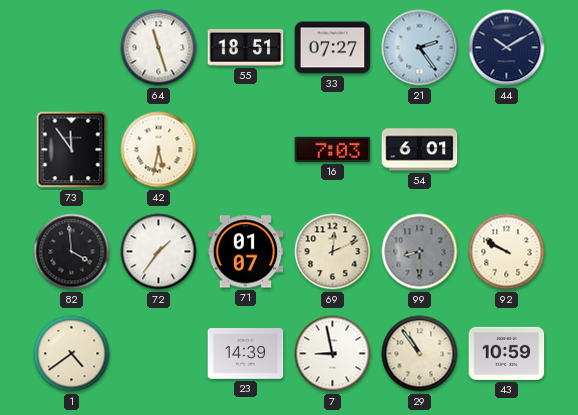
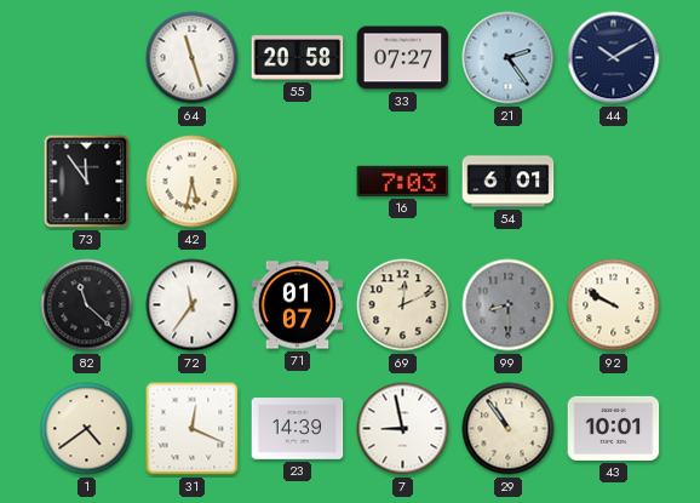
55: 18:51 -> 20:58
82: 3:59 -> 11:22
72: 1:36 -> 11:36
31: none -> 12:19
43: 10:59 -> 10:01
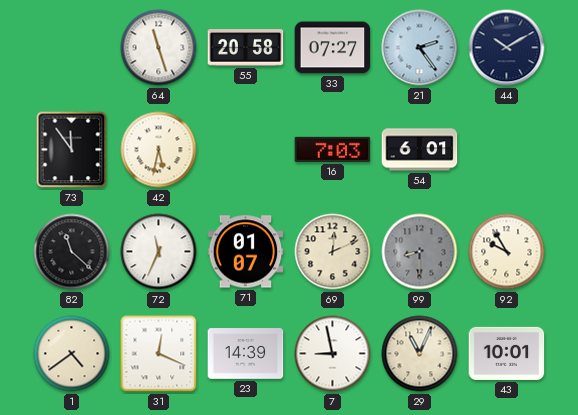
72: 11:36 -> 11:34
92: 9:50 -> 9:55
29: 10:54 -> 11:04
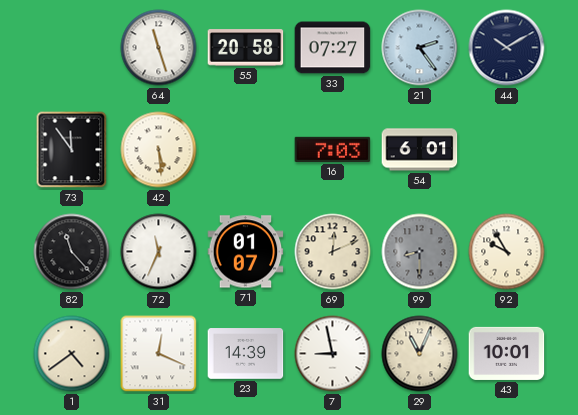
42: 5:32 -> 5:29
82: 11:22 -> 11:23
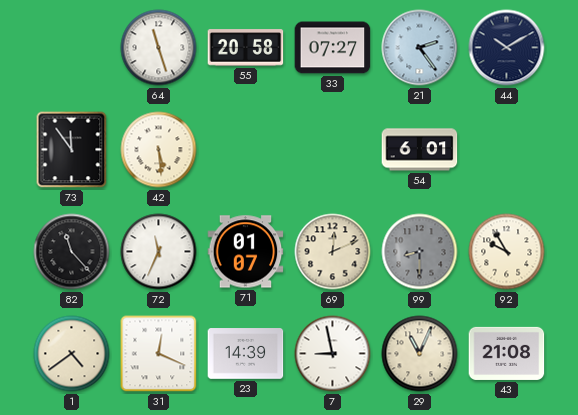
16: 7:03 -> none
43: 10:01 -> 21:08
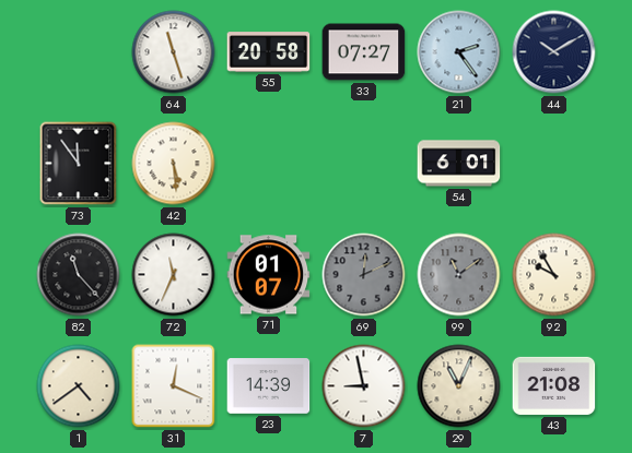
69 dial: cream -> grey
99: 8:30 -> 11:09
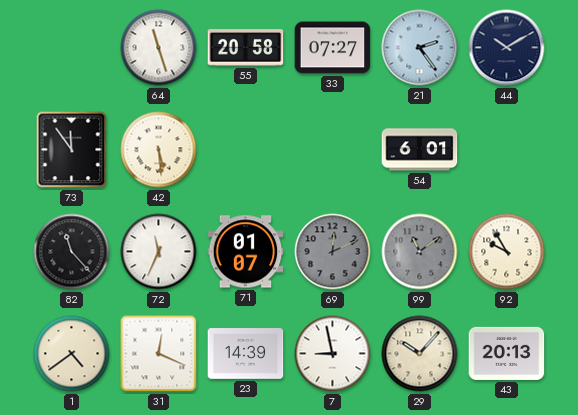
29: 11:04 -> 10:07
43: 21:08 -> 20:13
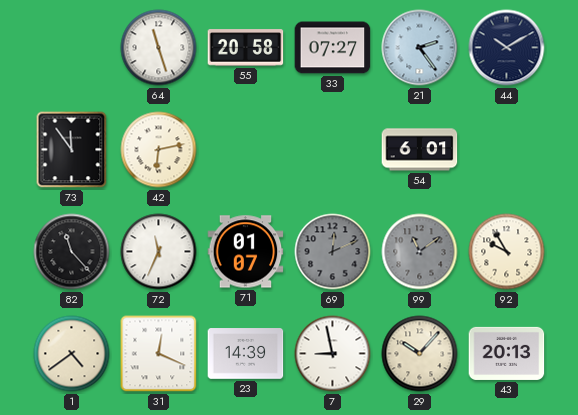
42: 5:29 -> 6:13
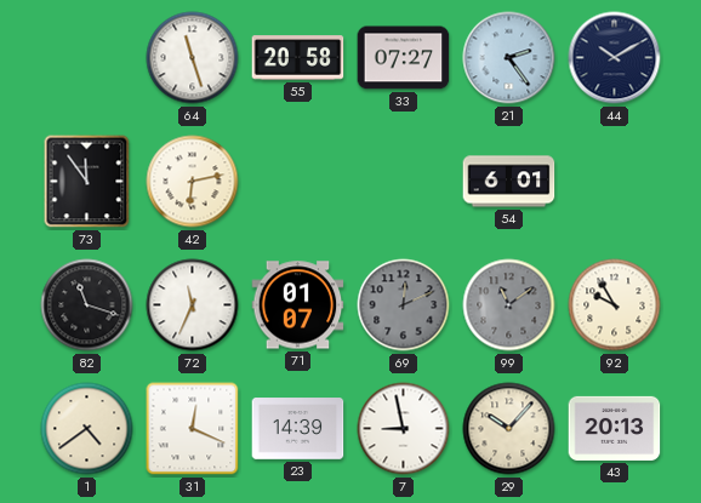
82: 11:23 -> 11:18
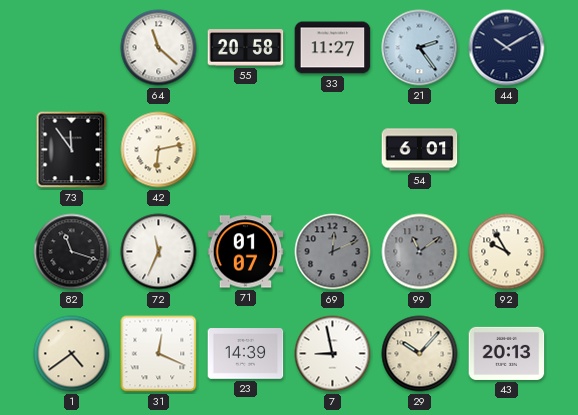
64: 11:27 -> 11:22
33: 07:27 -> 11:27
